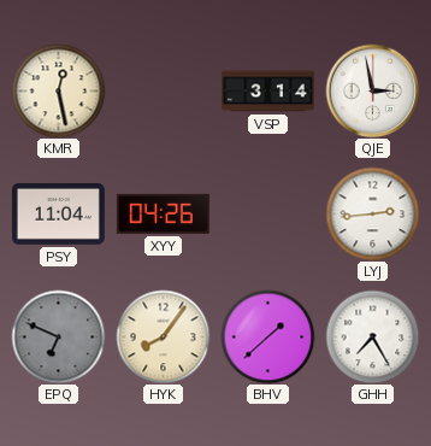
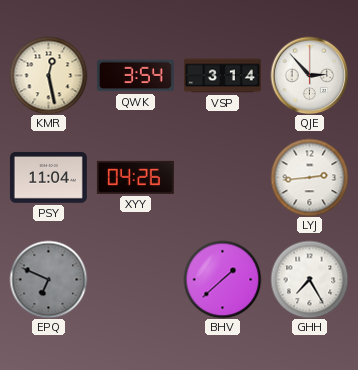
QWK: none -> 3:54
QJE: 2:58 -> 2:53
HYK: 8:06 -> none
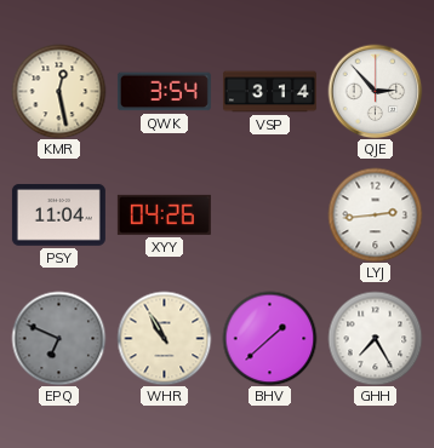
WHR: none -> 10:55
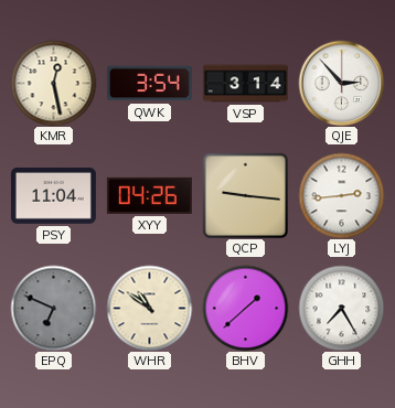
QCP: none -> 9:16
WHR: 10:55 -> 10:51
